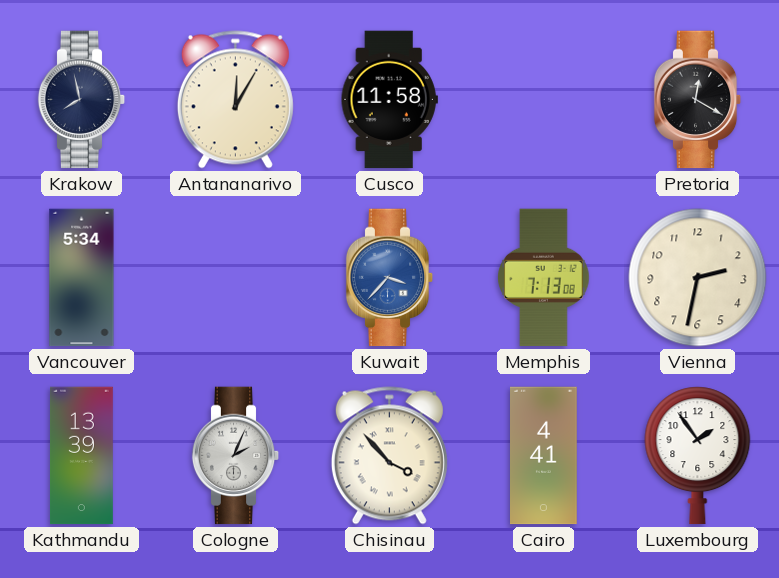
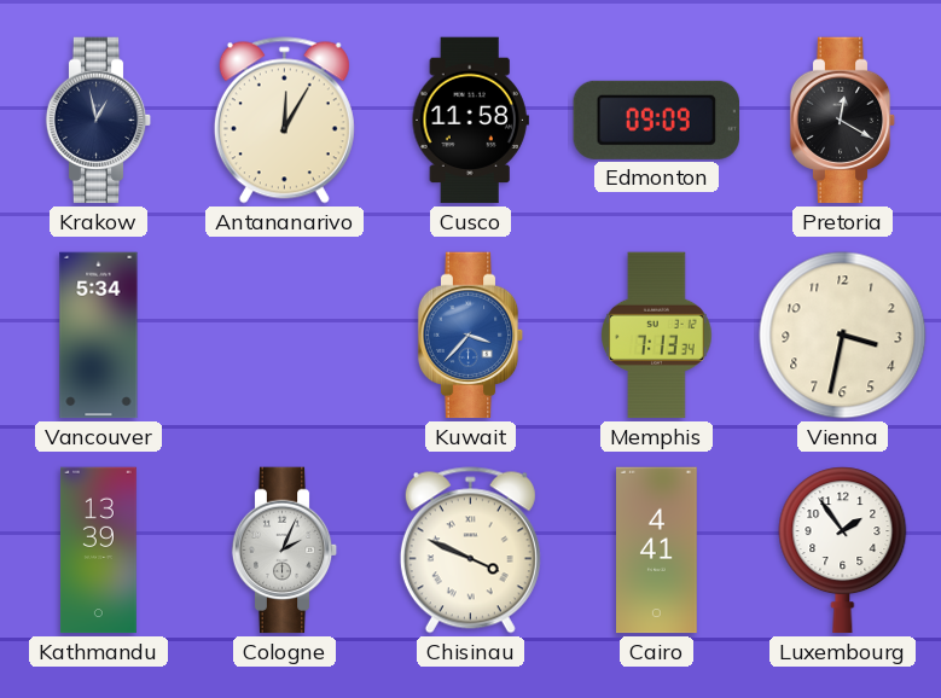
Krakow: 7:58 -> 12:58
Edmonton: none -> 09:09
Memphis: 7:13:08 -> 7:13:34
Vienna: 2:32 -> 3:32
Chisinau: 3:53 -> 3:49
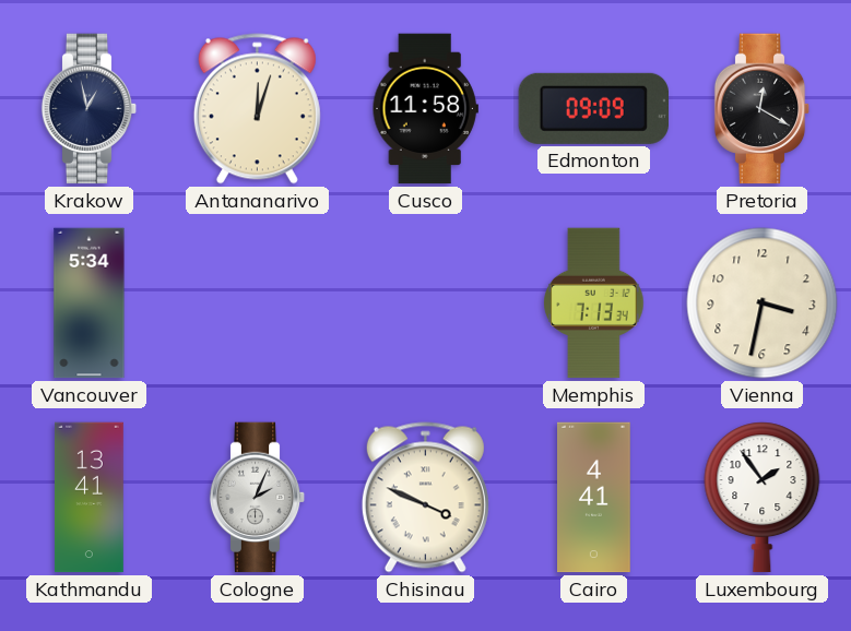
Antananarivo: 12:05 -> 12:03
Kuwait: 3:37 -> none
Kathmandu: 13:39 -> 13:41
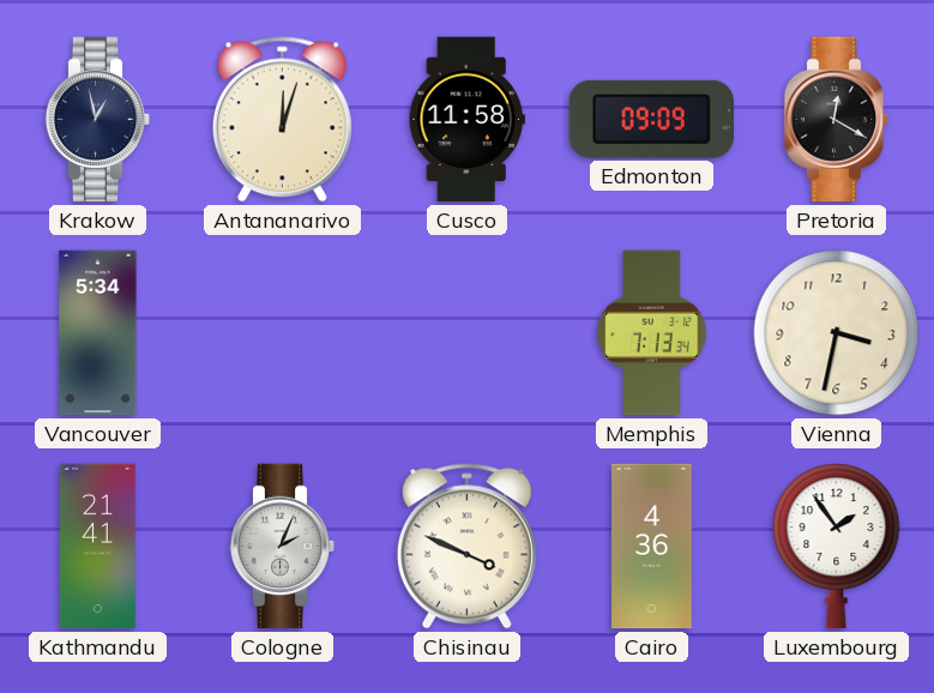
Kathmandu: 13:41 -> 21:41
Cairo: 4:41 -> 4:36
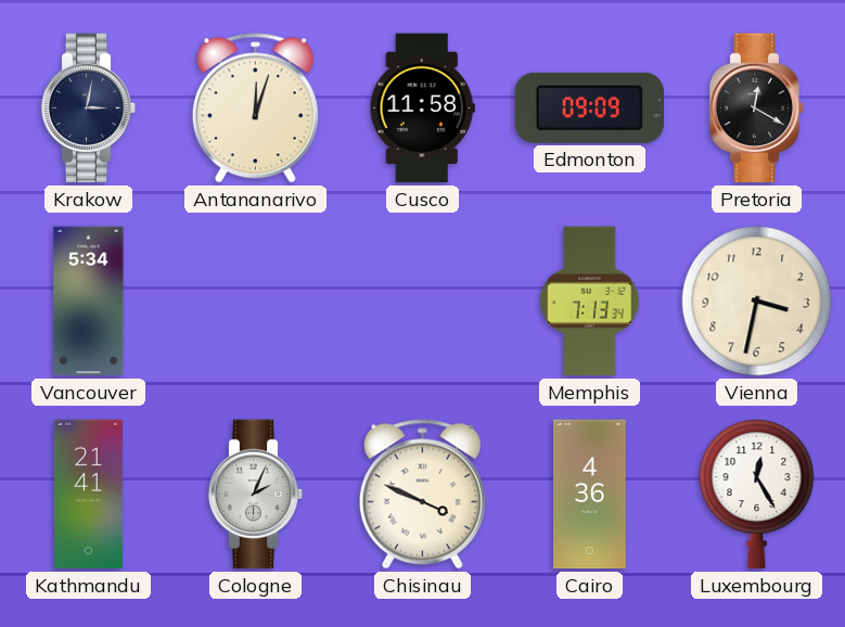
Krakow: 12:58 -> 3:02
Luxembourg: 1:54 -> 12:25
